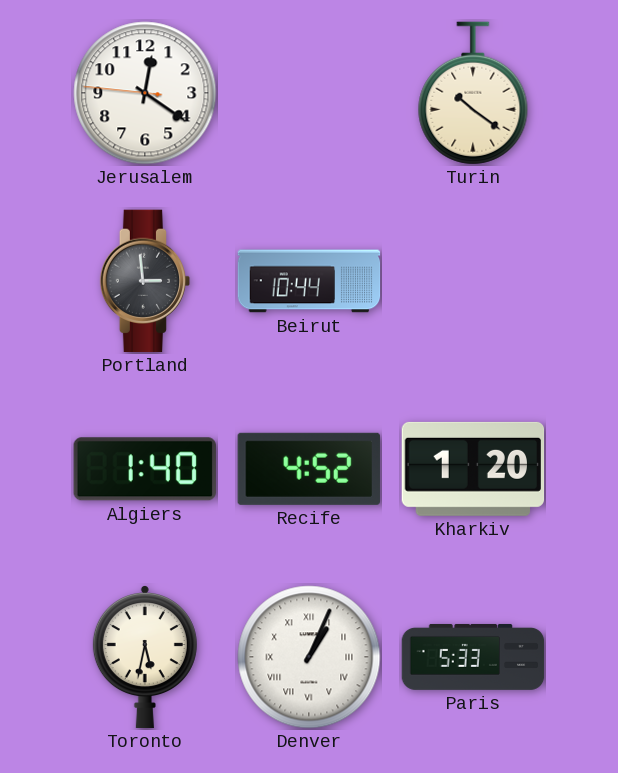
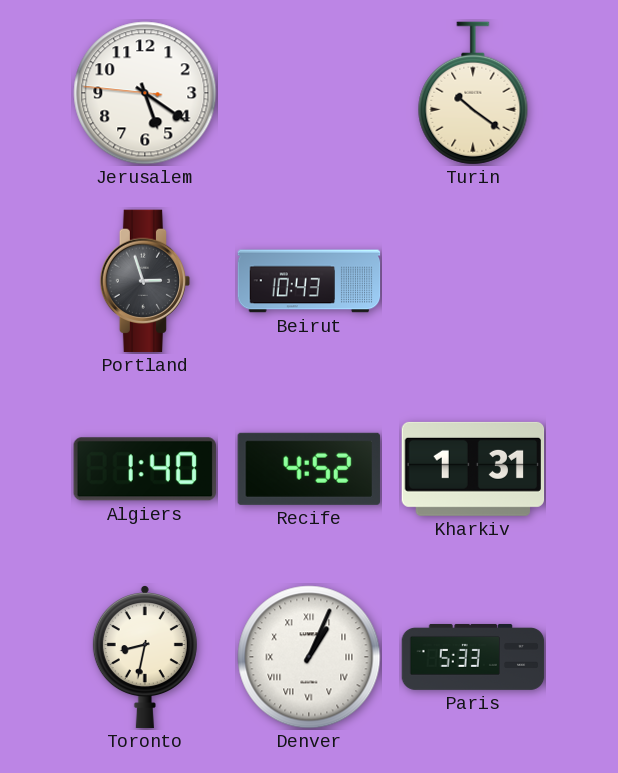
Jerusalem: 12:20 -> 5:20
Portland: 2:59 -> 2:57
Beirut: 10:44 -> 10:43
Kharkiv: 1:20 -> 1:31
Toronto: 5:32 -> 8:32
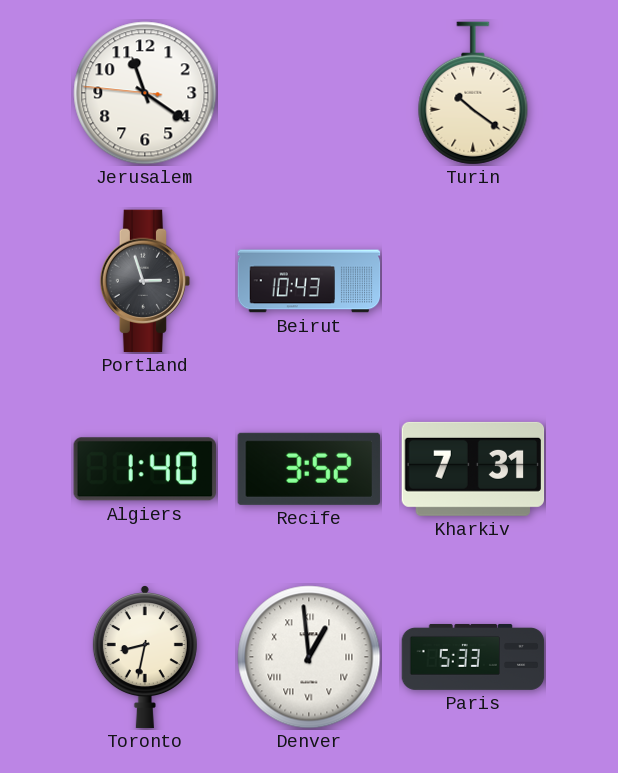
Jerusalem: 5:20 -> 11:20
Recife: 4:52 -> 3:52
Kharkiv: 1:31 -> 7:31
Denver: 1:04 -> 12:59
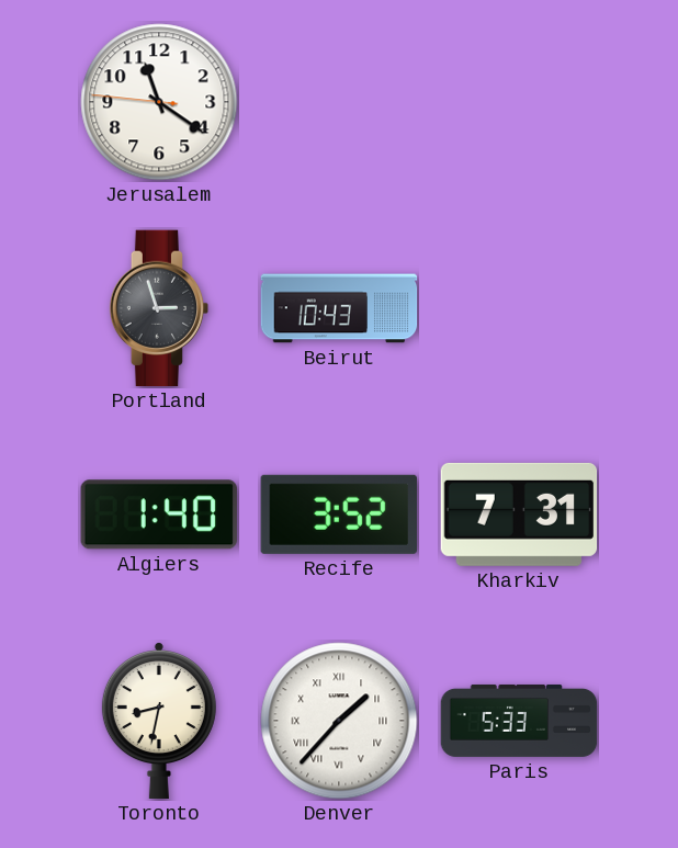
Turin: 10:21 -> none
Denver: 12:59 -> 1:37
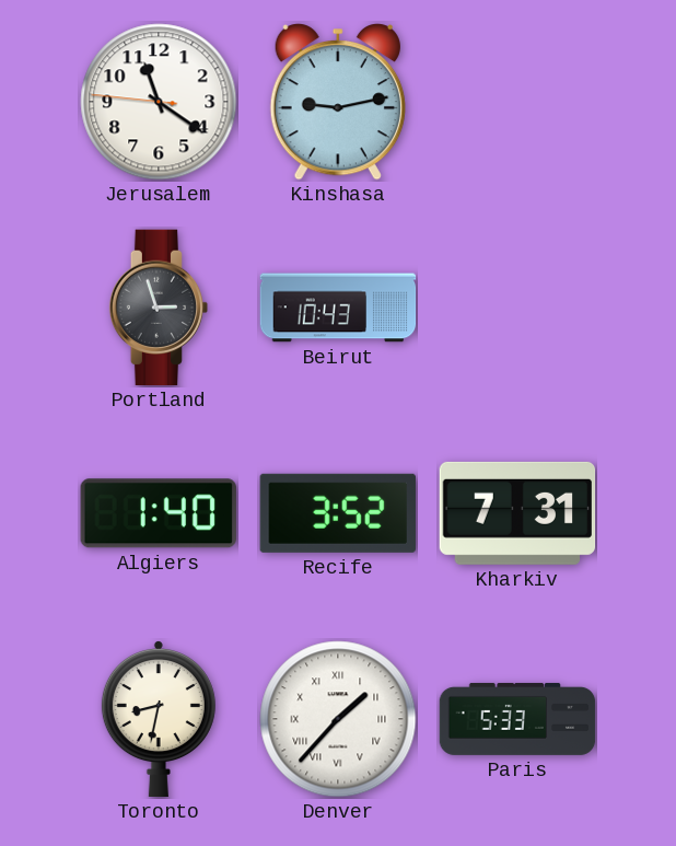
Kinshasa: none -> 9:13
